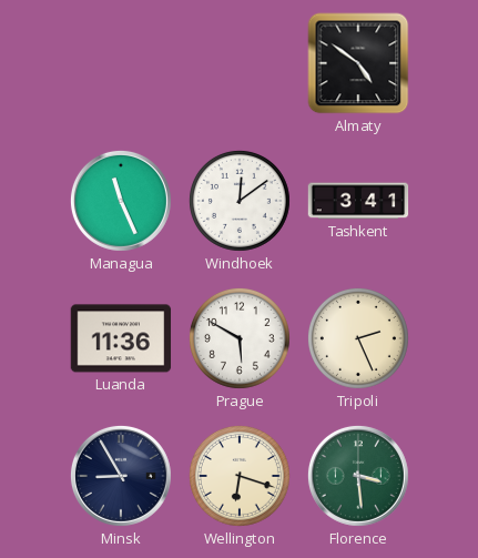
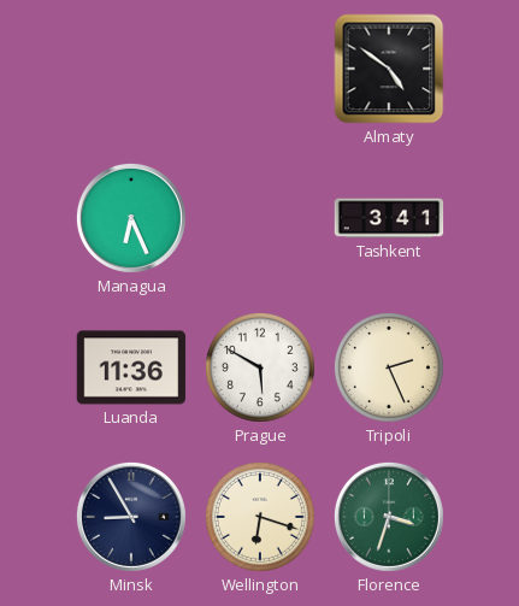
Managua: 11:26 -> 6:26
Windhoek: 12:09 -> none
Florence: 3:29 -> 3:33
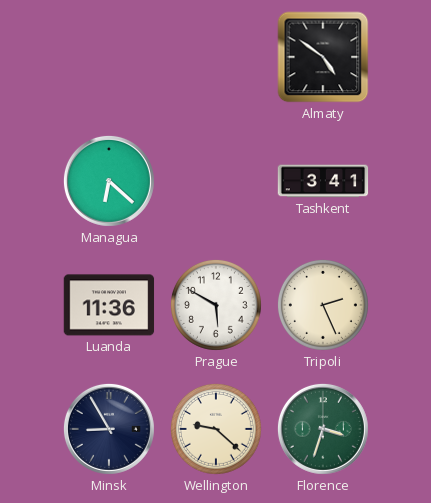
Managua: 6:26 -> 6:22
Wellington: 6:18 -> 9:22
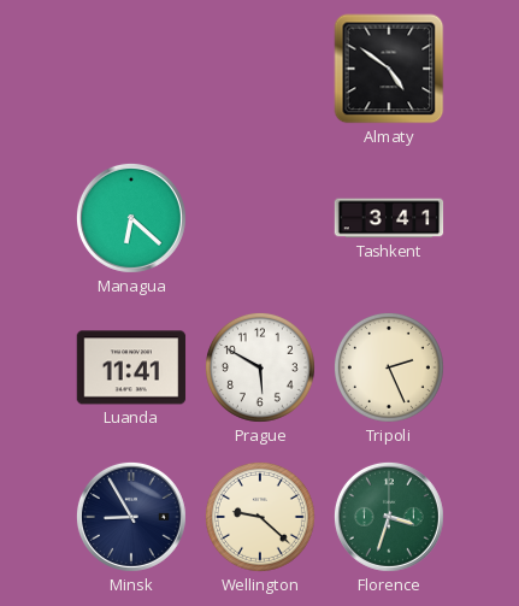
Luanda: 11:36 -> 11:41
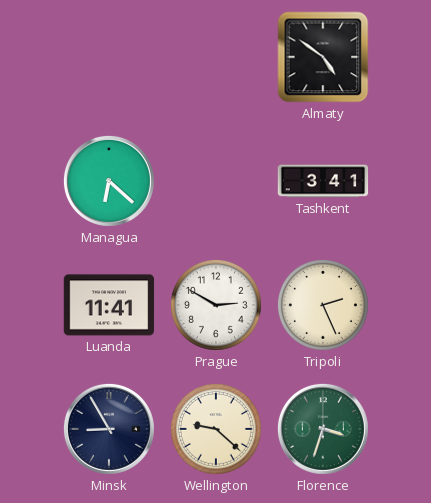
Prague: 5:50 -> 2:50
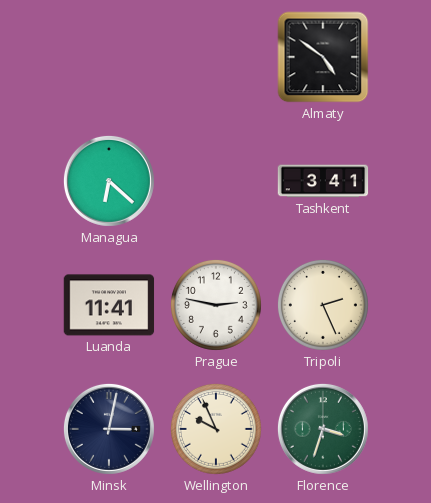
Prague: 2:50 -> 2:47
Minsk: 8:55 -> 3:02
Wellington: 9:22 -> 9:56
